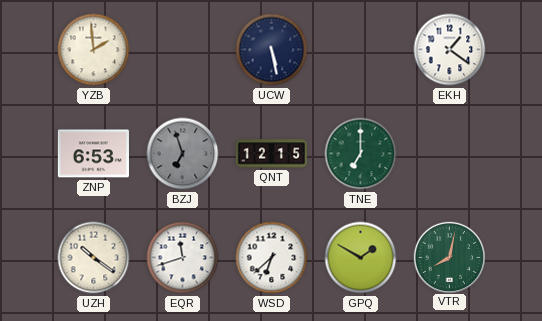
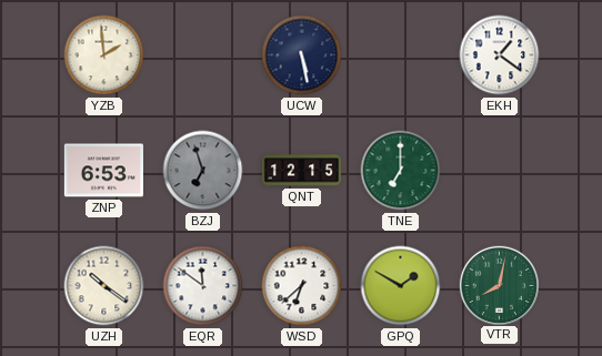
EQR: 11:42 -> 11:51
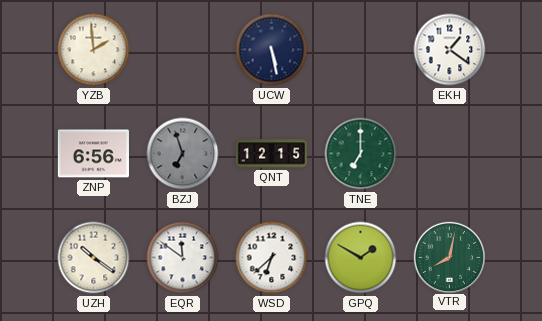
ZNP: 6:53 -> 6:56
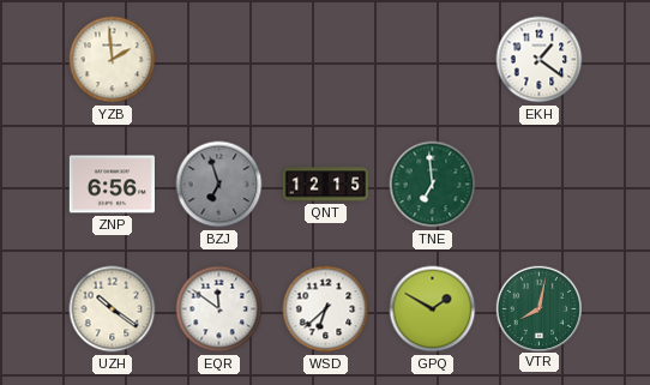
UCW: 5:28 -> none
TNE: 7:00 -> 6:59
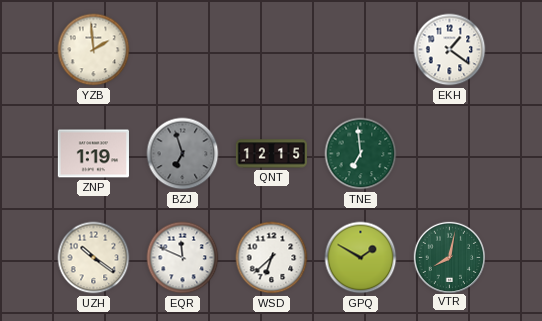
ZNP: 6:56 -> 1:19
EQR: 11:51 -> 11:49
